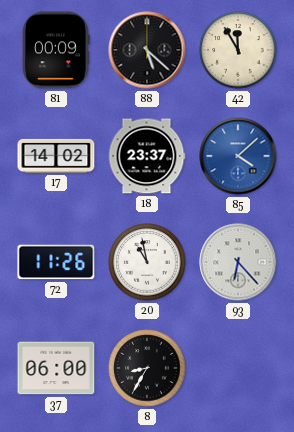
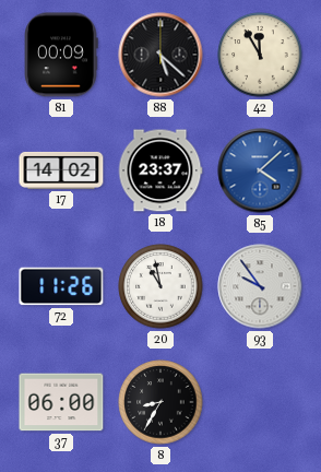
93: 6:23 -> 9:54
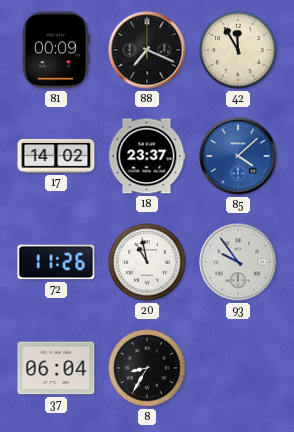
88: 5:22 -> 7:19
37: 06:00 -> 06:04
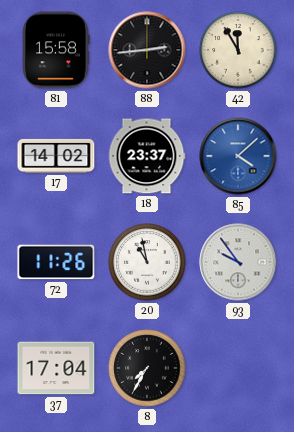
81: 00:09 -> 15:58
88: 7:19 -> 2:44
37: 06:04 -> 17:04
8: 8:35 -> 7:35
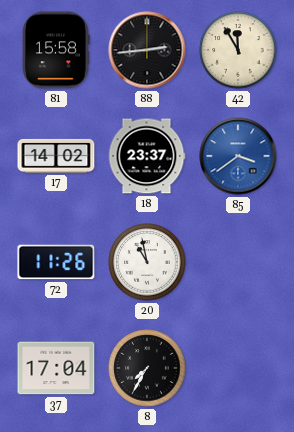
85: 4:08 -> 3:39
93: 9:54 -> none
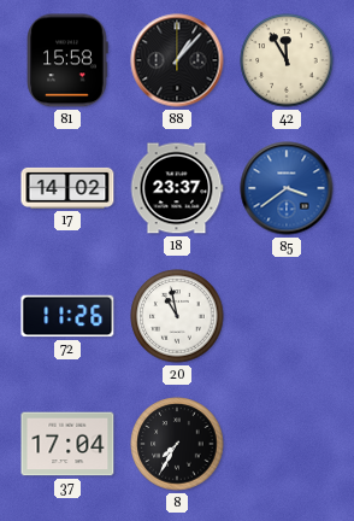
88: 2:44 -> 1:07
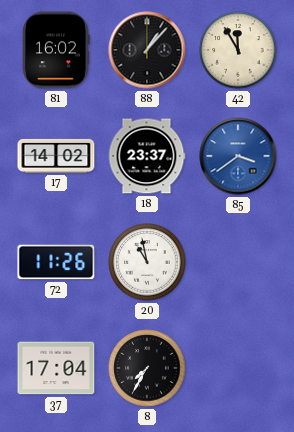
81: 15:58 -> 16:02
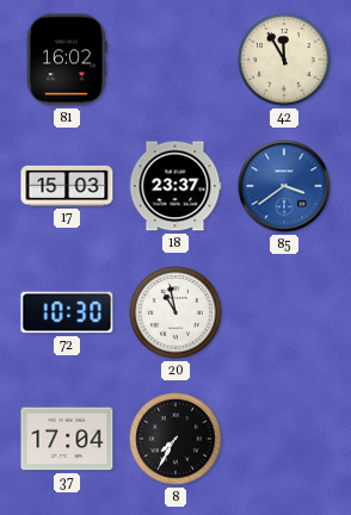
88: 1:07 -> none
17: 14:02 -> 15:03
72: 11:26 -> 10:30
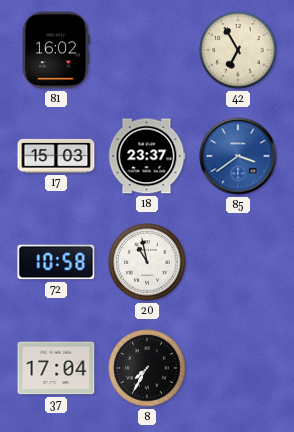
42: 11:55 -> 6:55
72: 10:30 -> 10:58
